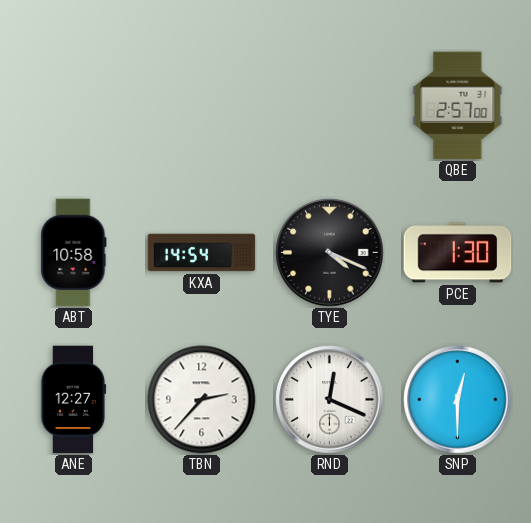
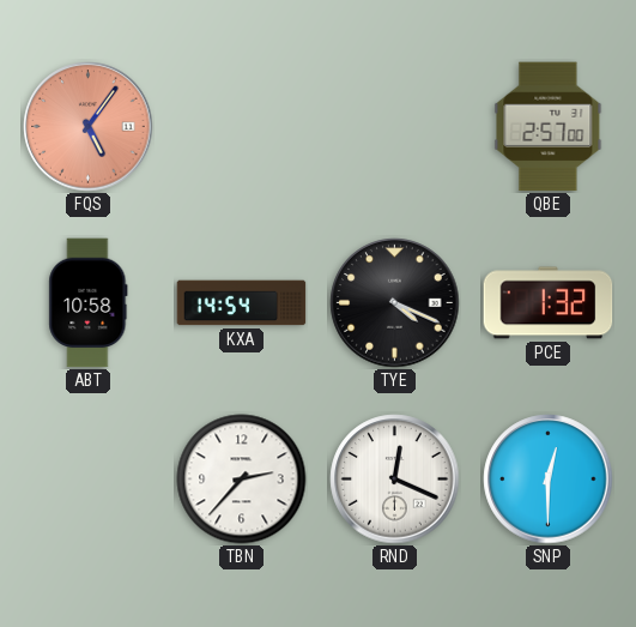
FQS: none -> 5:06
PCE: 1:30 -> 1:32
ANE: 12:27 -> none
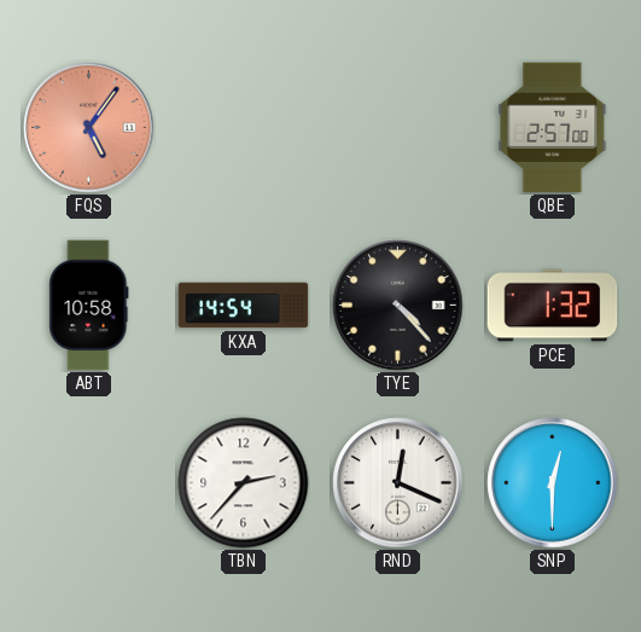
TYE: 4:19 -> 4:23
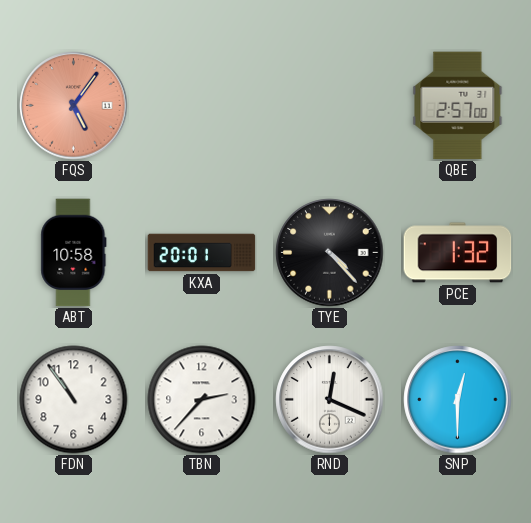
KXA: 14:54 -> 20:01
FDN: none -> 10:54
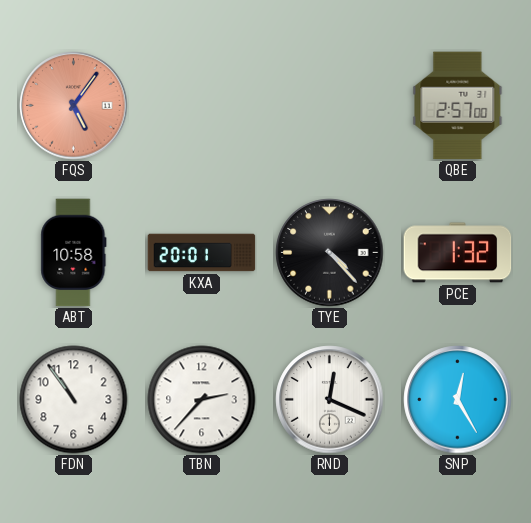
SNP: 12:30 -> 12:25
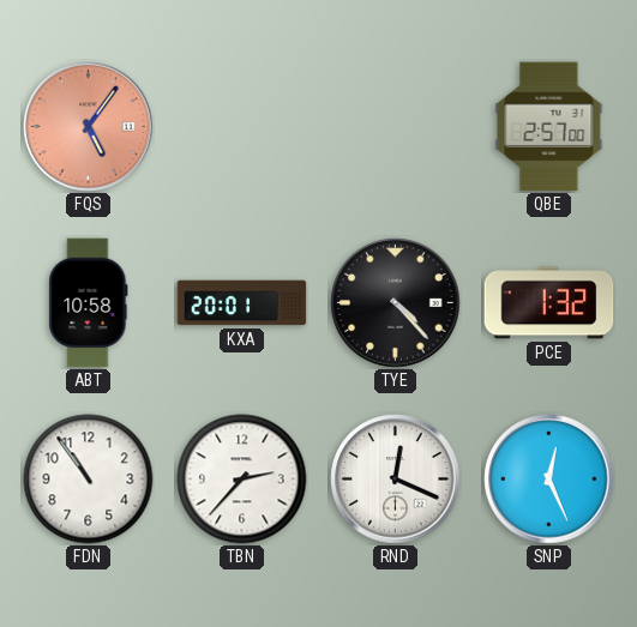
SNP: 12:25 -> 12:26
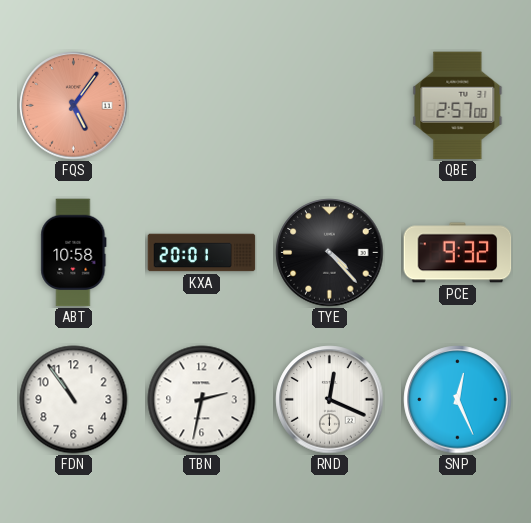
PCE: 1:32 -> 9:32
TBN: 2:37 -> 2:32
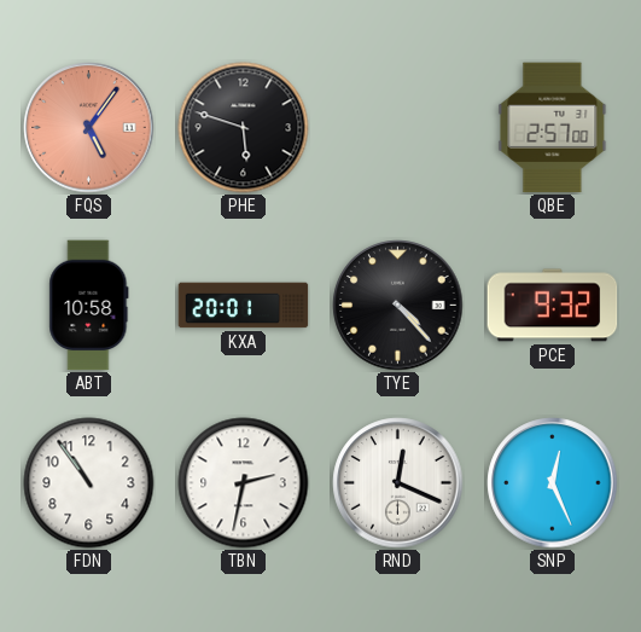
PHE: none -> 5:48
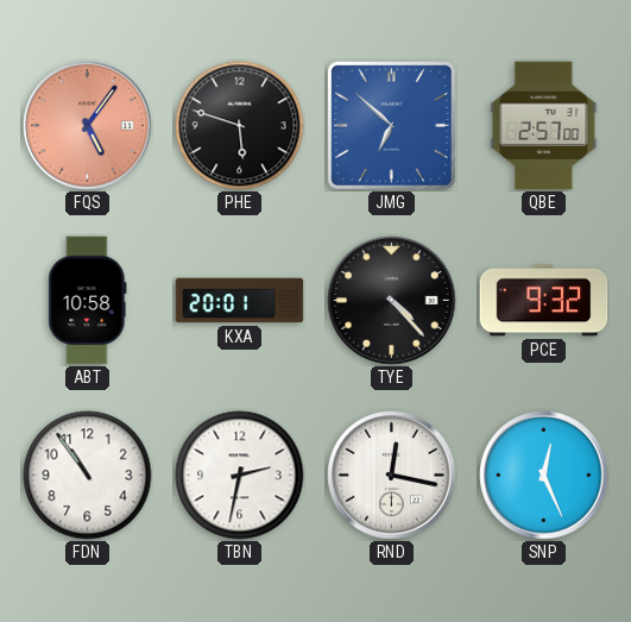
JMG: none -> 6:52
RND: 12:19 -> 12:17
